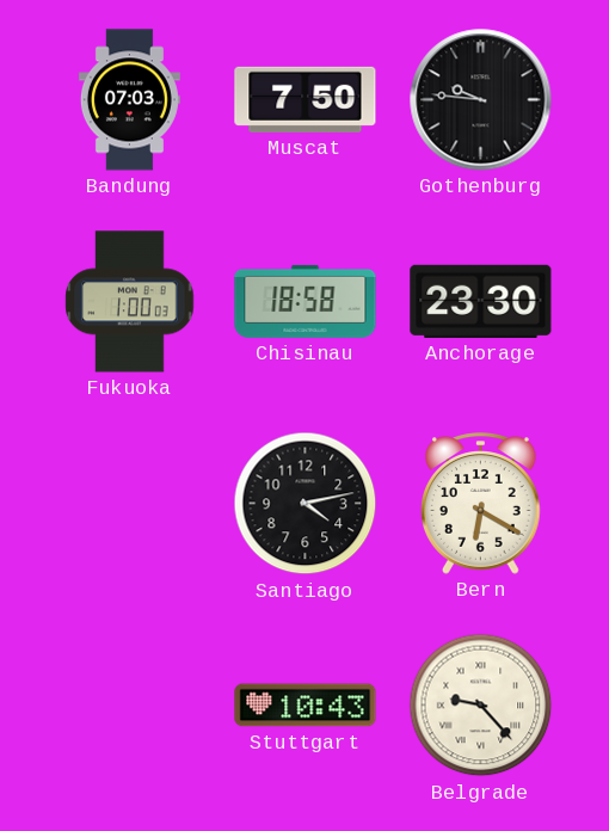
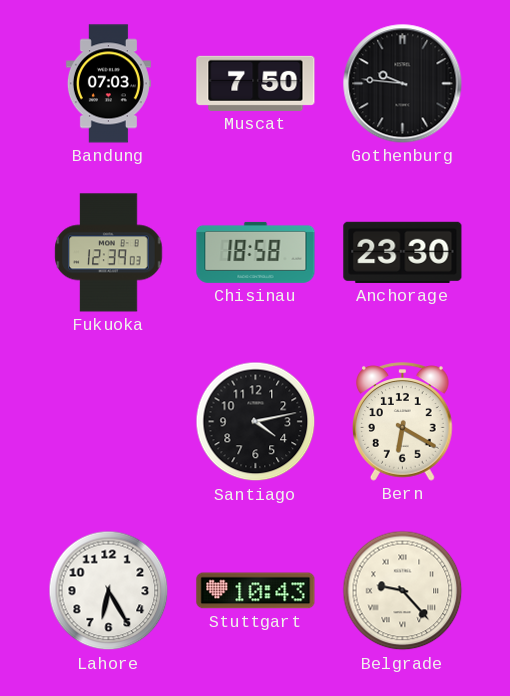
Fukuoka: 1:00 -> 12:39
Lahore: none -> 6:25
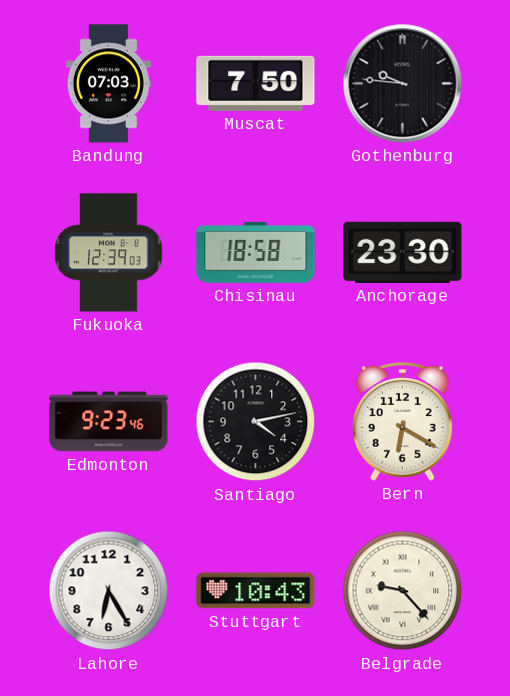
Edmonton: none -> 9:23
